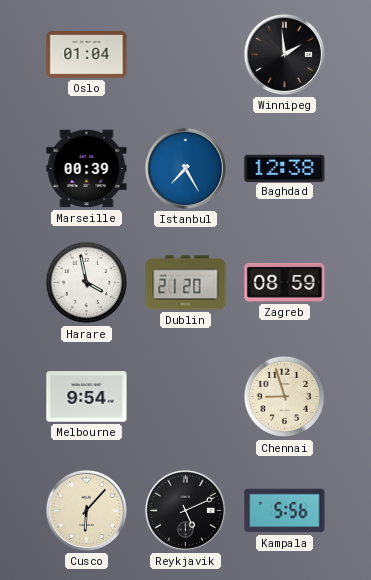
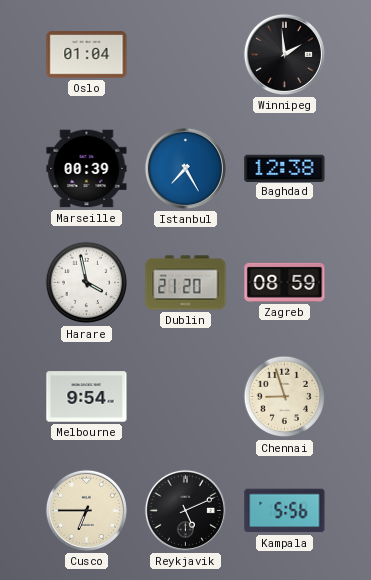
Cusco: 6:07 -> 6:45
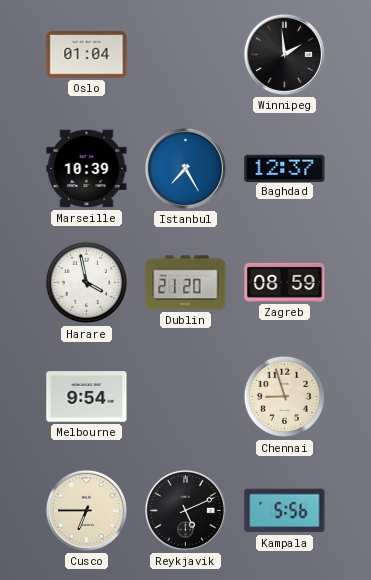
Marseille: 00:39 -> 10:39
Baghdad: 12:38 -> 12:37
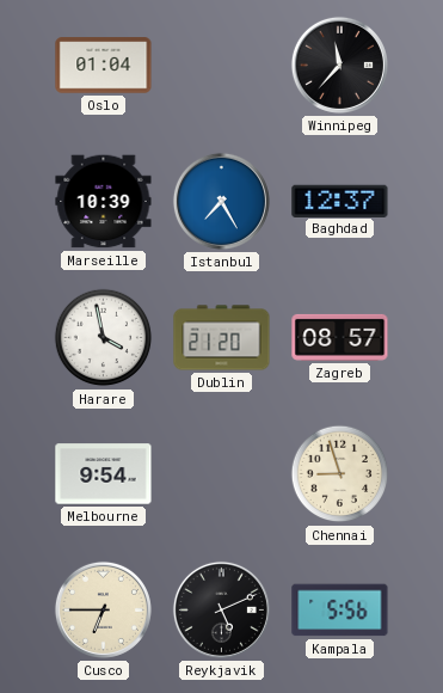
Winnipeg: 1:59 -> 11:37
Zagreb: 08:59 -> 08:57
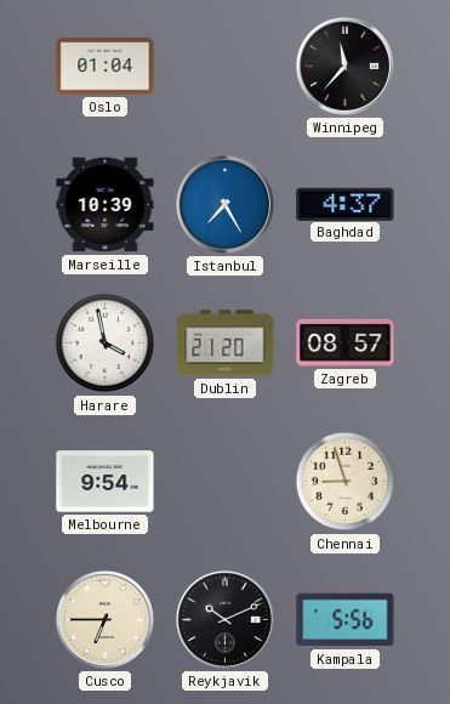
Baghdad: 12:37 -> 4:37
Reykjavik: 5:11 -> 10:11
